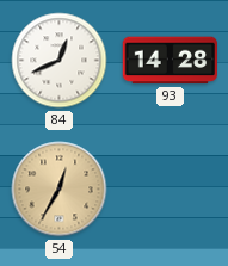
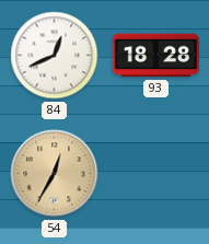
93: 14:28 -> 18:28
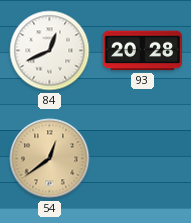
93: 18:28 -> 20:28
54: 12:35 -> 12:39
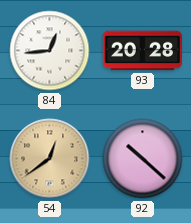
84: 12:41 -> 12:44
92: none -> 10:22
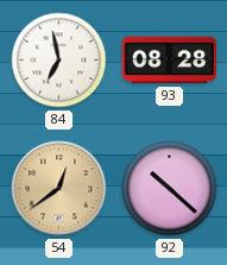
84: 12:44 -> 6:58
93: 20:28 -> 08:28
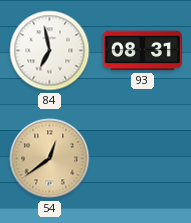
93: 08:28 -> 08:31
92: 10:22 -> none
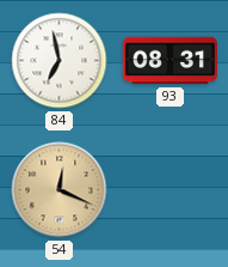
54: 12:39 -> 12:19
